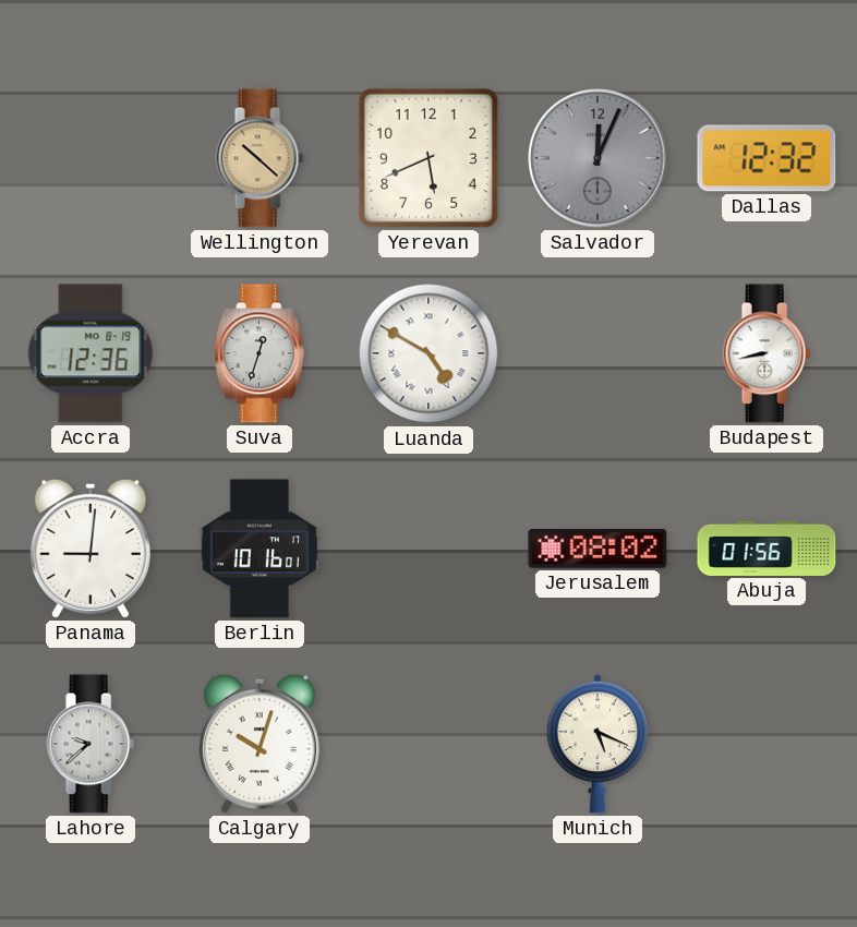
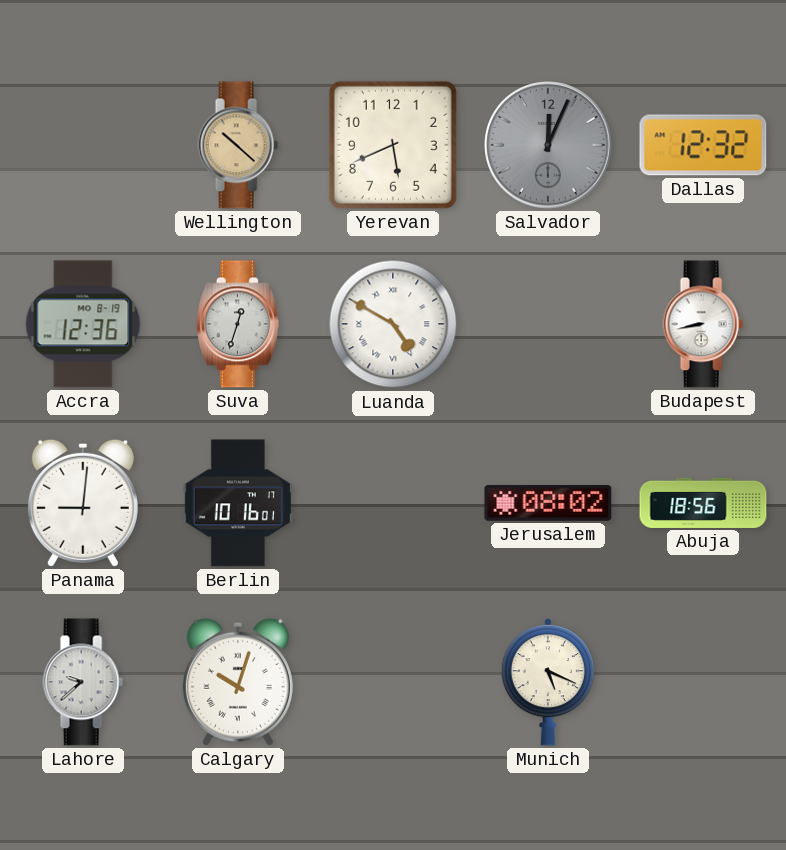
Abuja: 01:56 -> 18:56
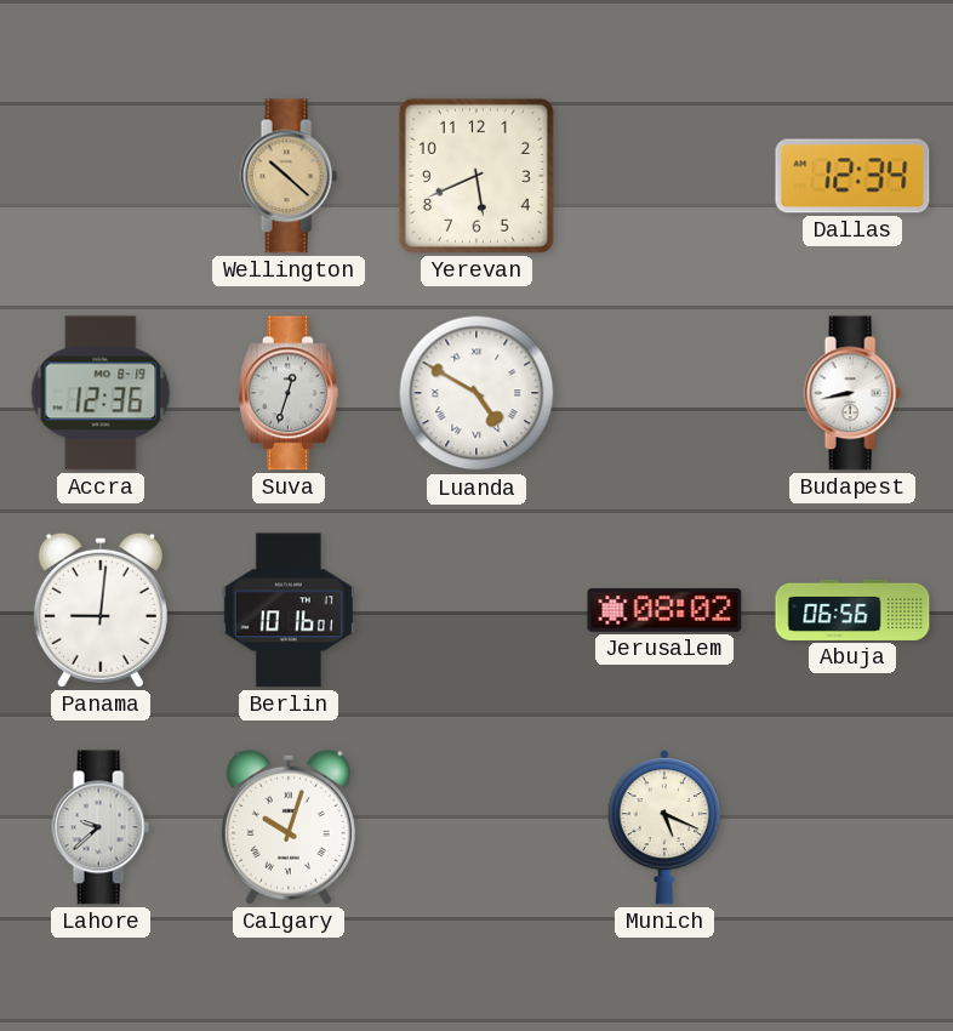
Salvador: 12:04 -> none
Dallas: 12:32 -> 12:34
Abuja: 18:56 -> 06:56
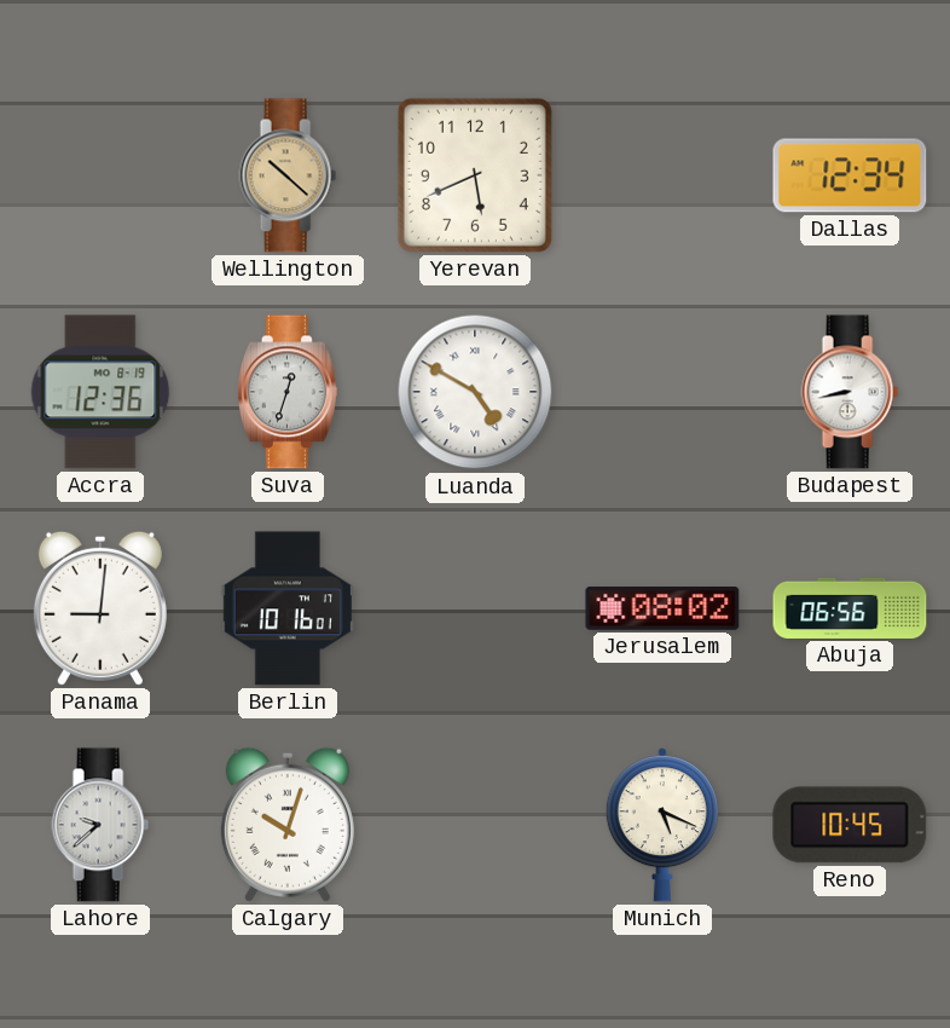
Reno: none -> 10:45
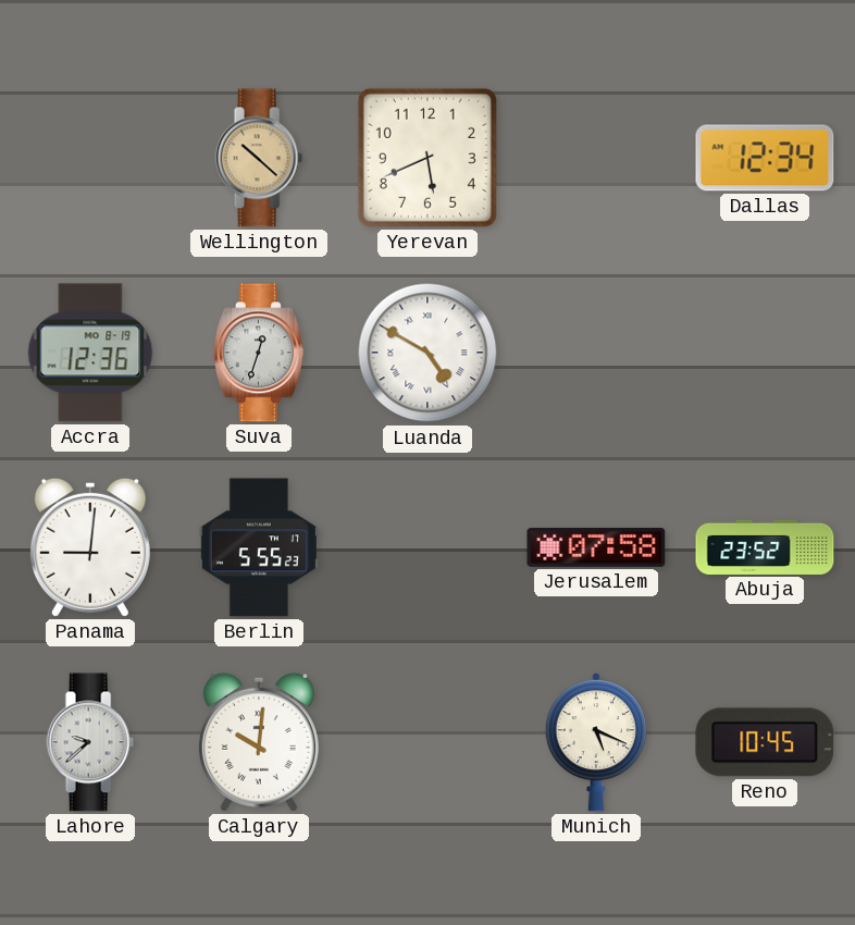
Budapest: 8:43 -> none
Berlin: 10:16 -> 5:55
Jerusalem: 08:02 -> 07:58
Abuja: 06:56 -> 23:52
Calgary: 10:03 -> 10:01
